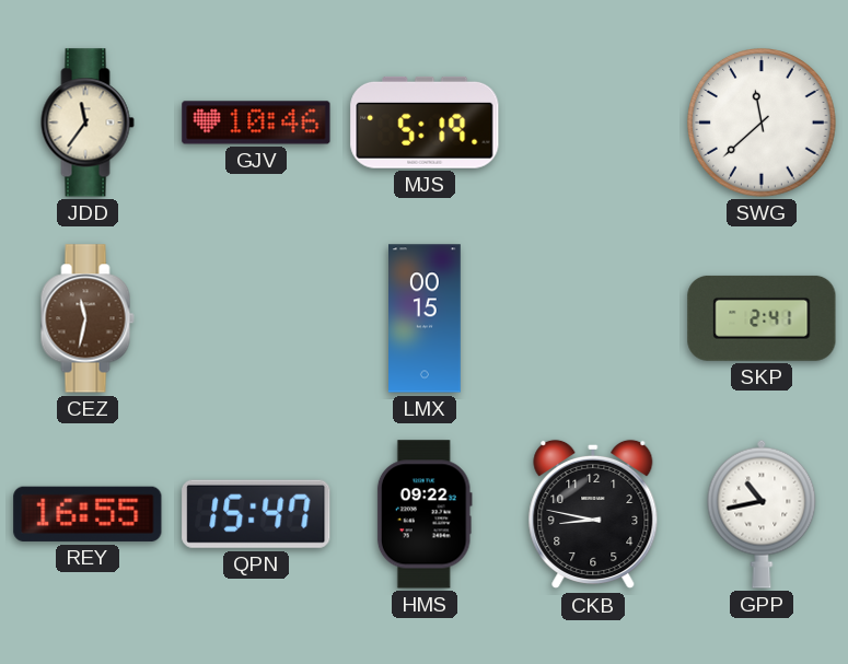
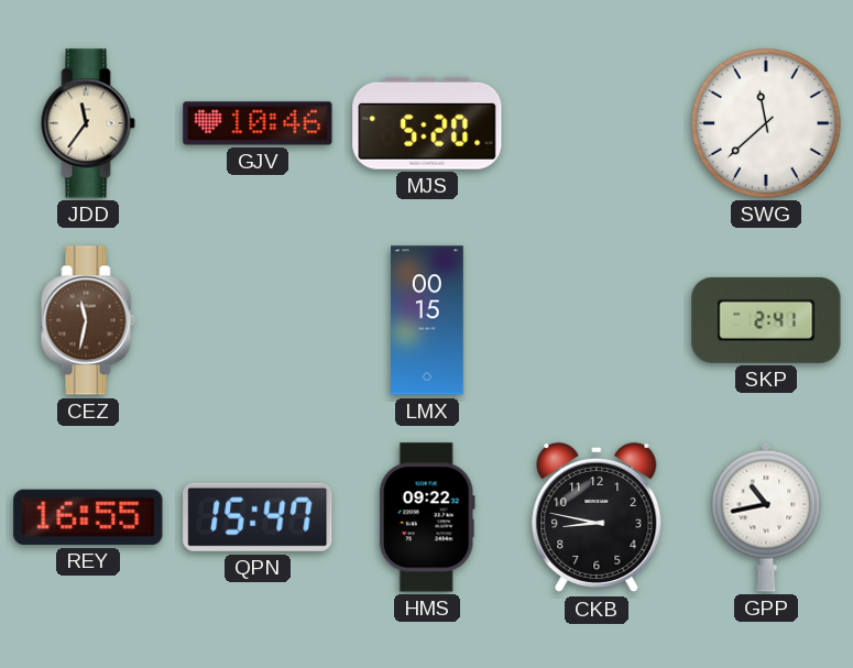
MJS: 5:19 -> 5:20
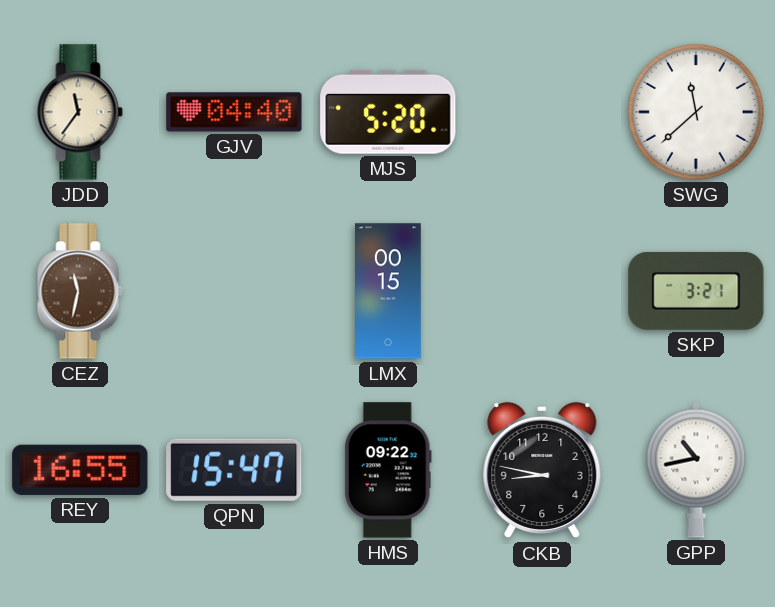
GJV: 10:46 -> 04:40
SKP: 2:41 -> 3:21
